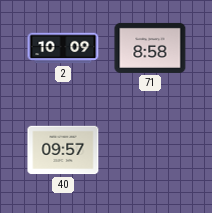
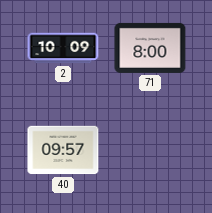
71: 8:58 -> 8:00
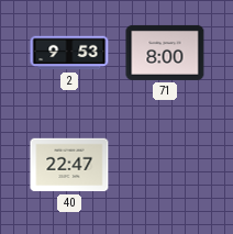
2: 10:09 -> 9:53
40: 09:57 -> 22:47
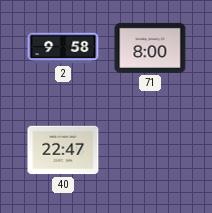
2: 9:53 -> 9:58
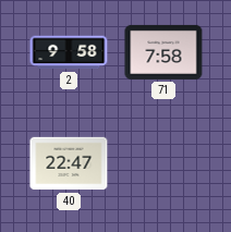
71: 8:00 -> 7:58
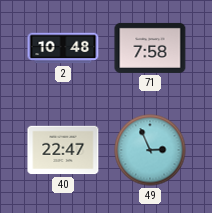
2: 9:58 -> 10:48
49: none -> 2:56
